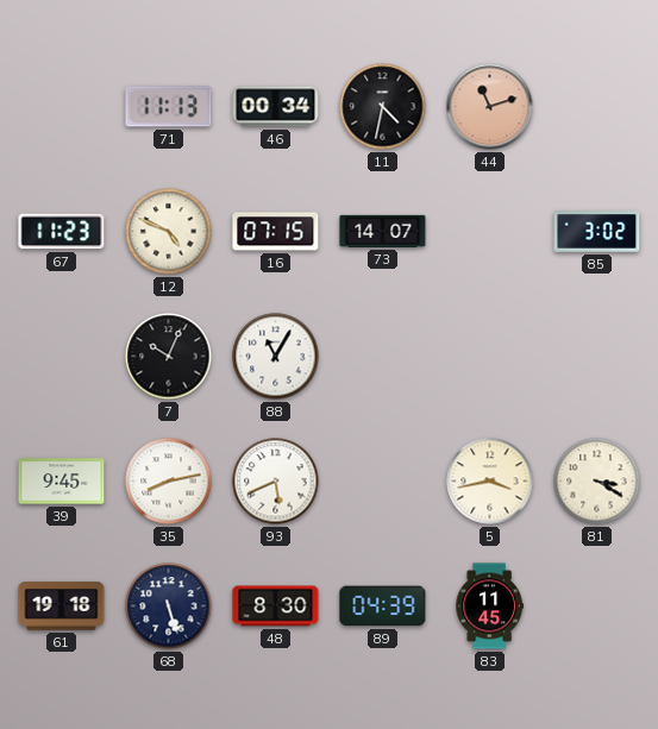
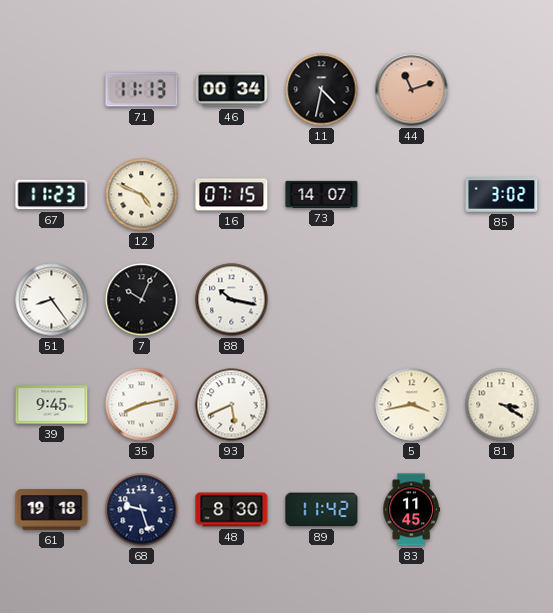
51: none -> 8:24
88: 11:05 -> 10:17
68: 5:27 -> 9:27
89: 04:39 -> 11:42
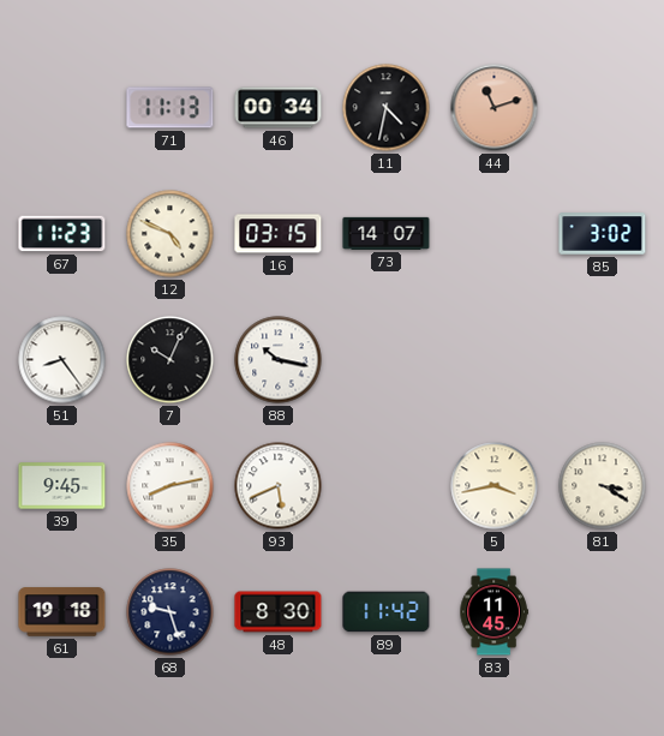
16: 07:15 -> 03:15
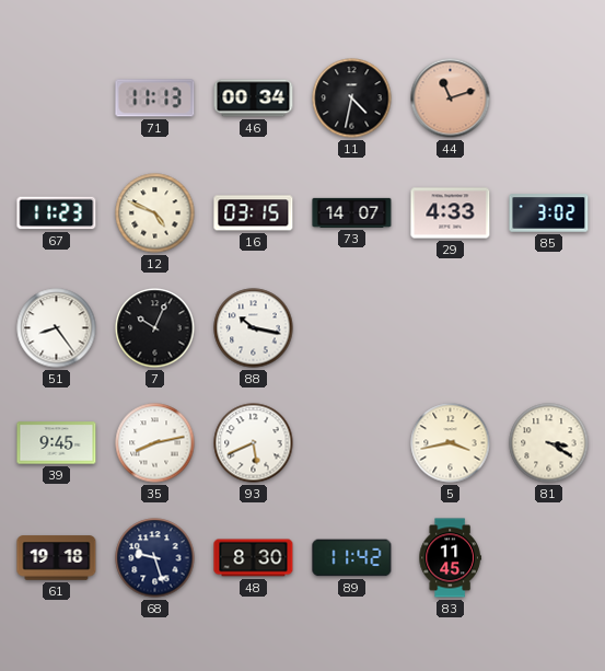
29: none -> 4:33
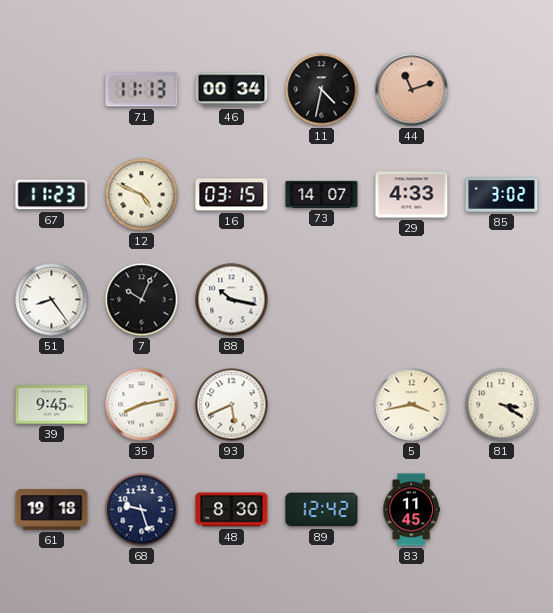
89: 11:42 -> 12:42
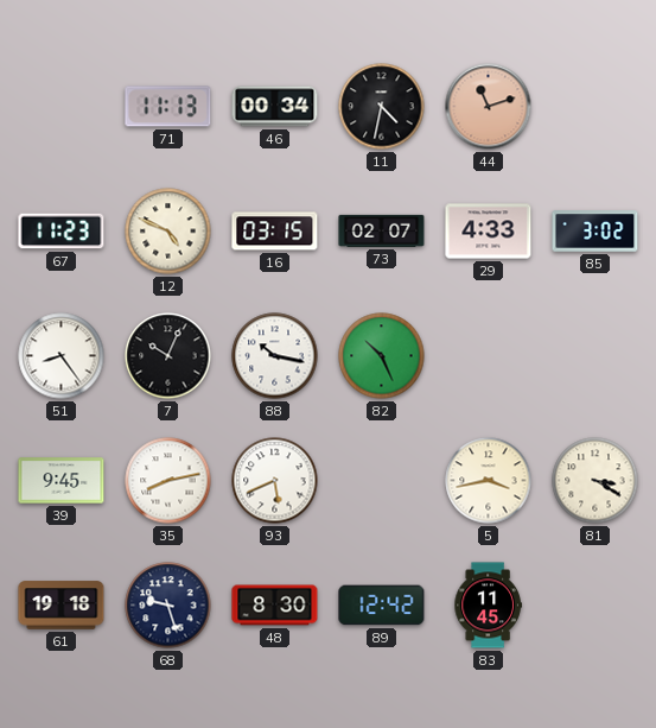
73: 14:07 -> 02:07
82: none -> 10:26
